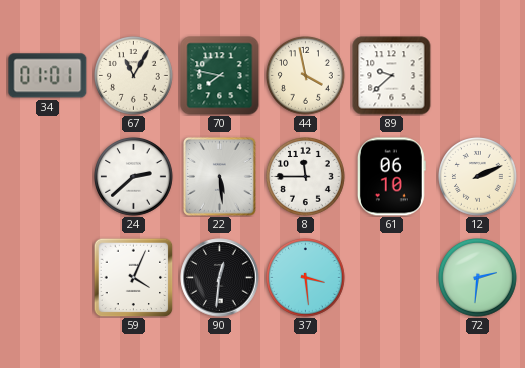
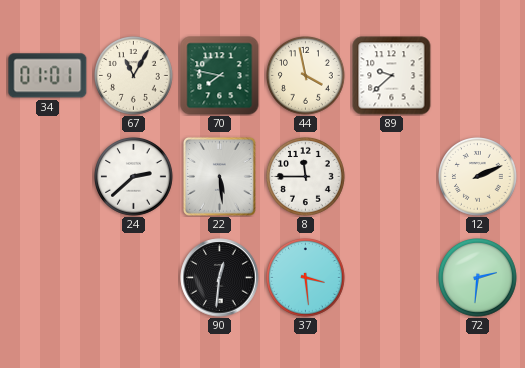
61: 06:10 -> none
59: 4:04 -> none
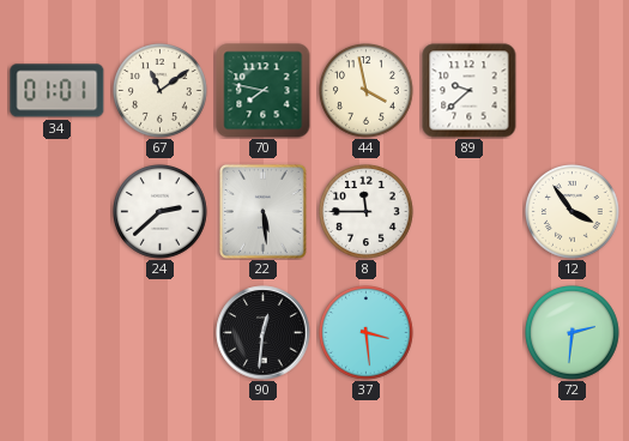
67: 11:05 -> 11:09
12: 2:11 -> 3:54
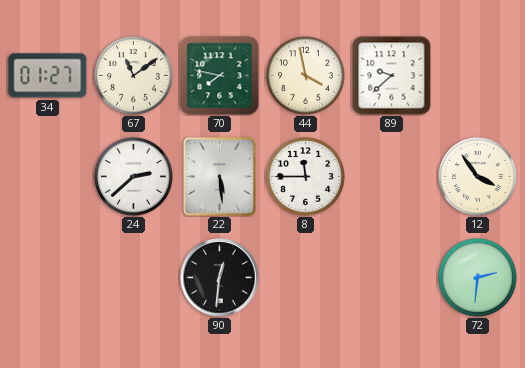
34: 01:01 -> 01:27
37: 3:29 -> none
